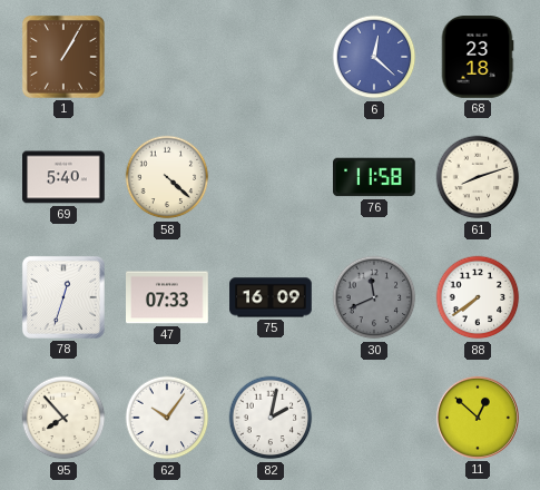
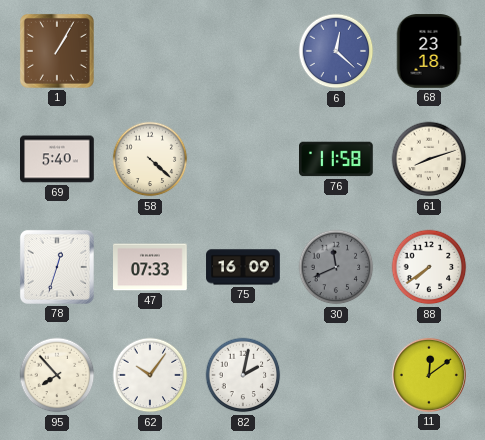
11: 12:52 -> 12:09
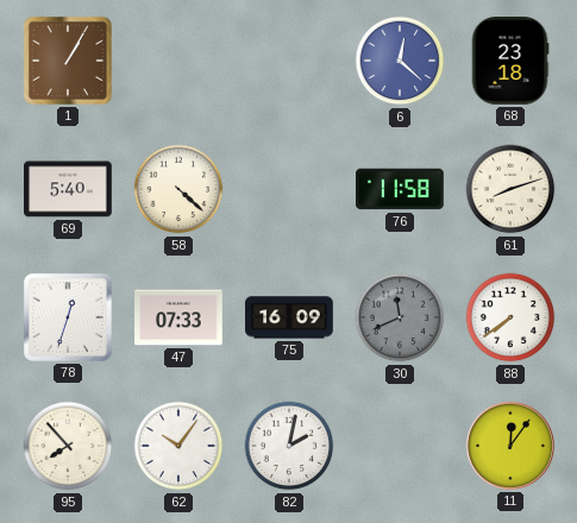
11: 12:09 -> 12:06
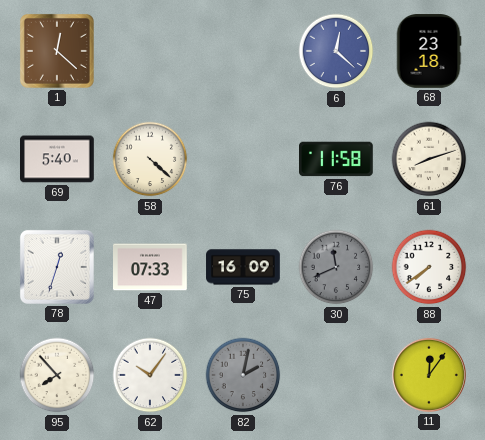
1: 1:05 -> 12:22
82 dial: white -> grey
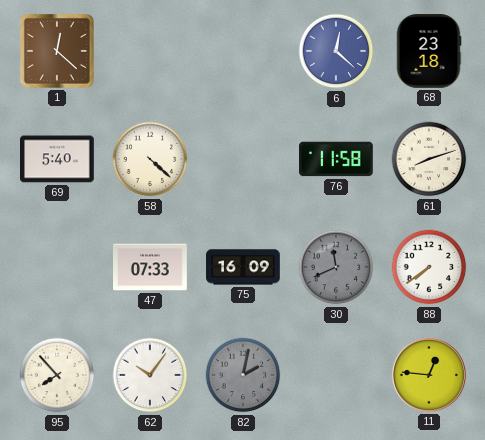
78: 12:33 -> none
11: 12:06 -> 12:46
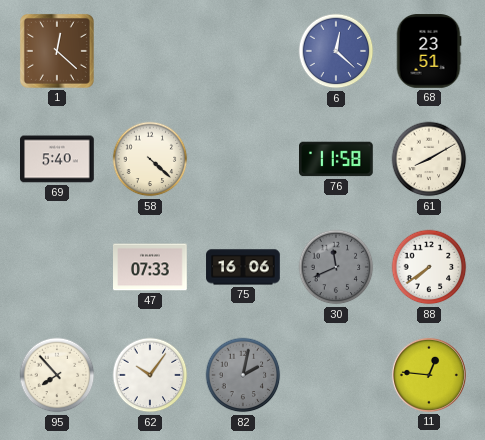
68: 23:18 -> 23:51
61: 8:12 -> 8:10
75: 16:09 -> 16:06
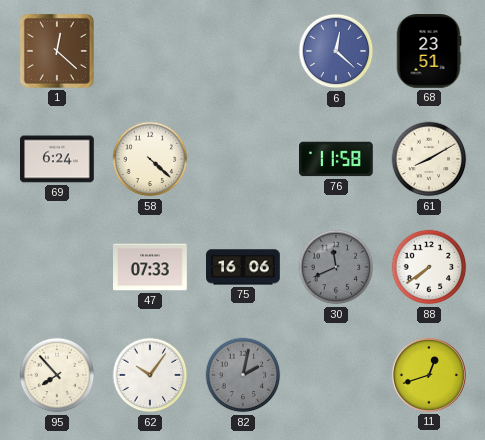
69: 5:40 -> 6:24
11: 12:46 -> 12:42
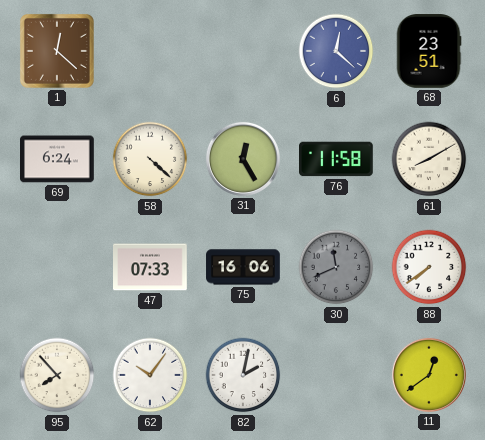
31: none -> 12:25
82 dial: grey -> white
11: 12:42 -> 12:39
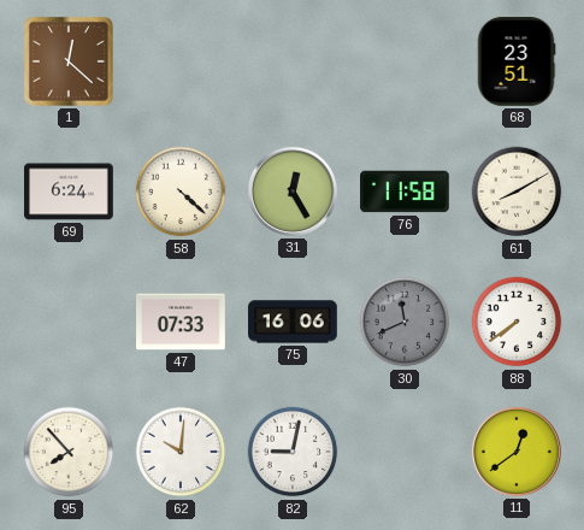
6: 12:22 -> none
62: 10:06 -> 10:01
82: 2:02 -> 9:02
